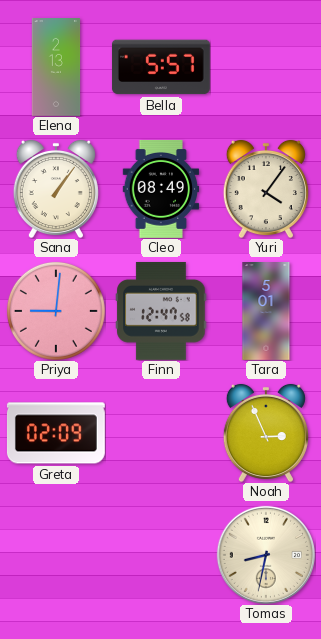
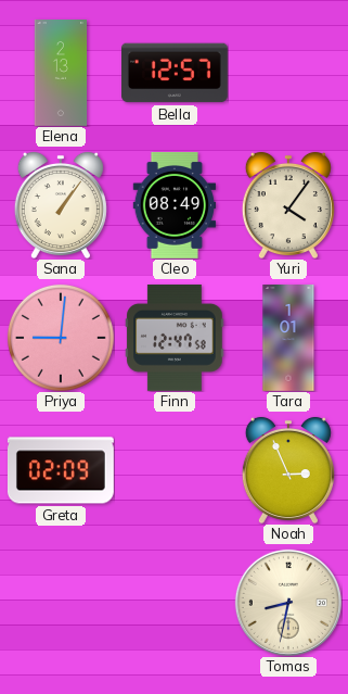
Bella: 5:57 -> 12:57
Tara: 5:01 -> 1:01
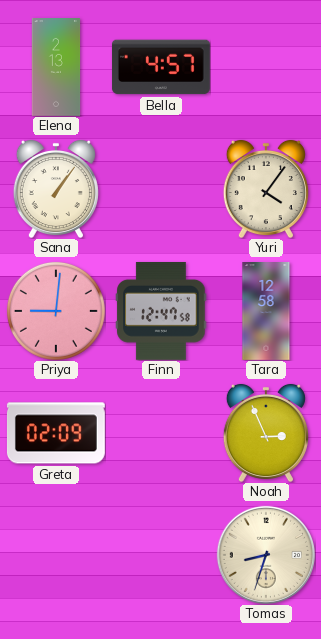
Bella: 12:57 -> 4:57
Cleo: 08:49 -> none
Tara: 1:01 -> 12:58
Tomas: 8:32 -> 8:33
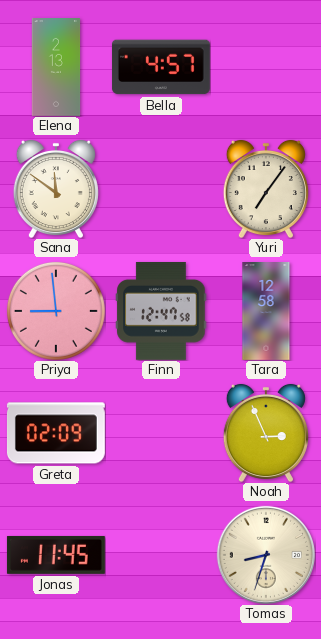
Sana: 1:06 -> 11:51
Yuri: 4:06 -> 7:06
Priya: 9:01 -> 8:59
Jonas: none -> 11:45
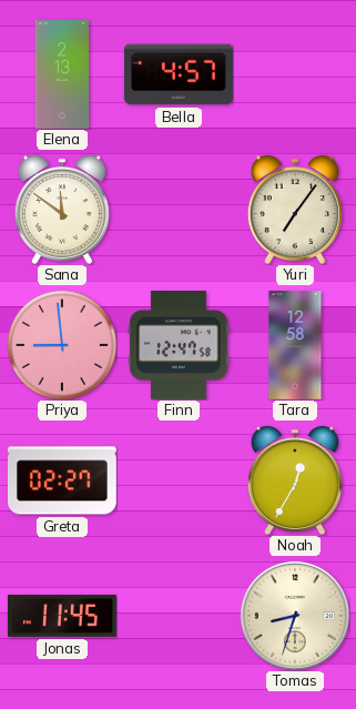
Greta: 02:09 -> 02:27
Noah: 2:56 -> 12:35
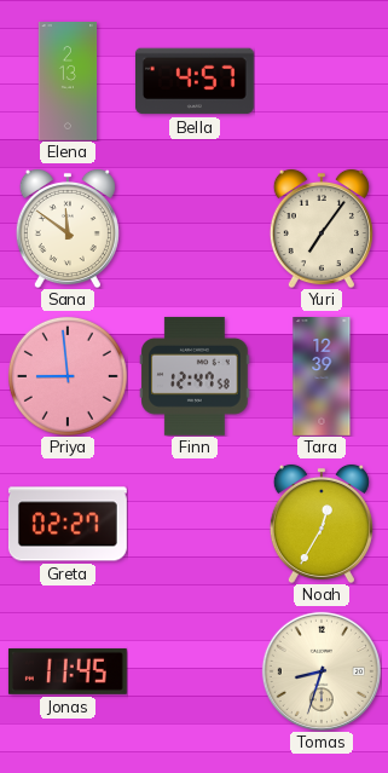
Tara: 12:58 -> 12:39
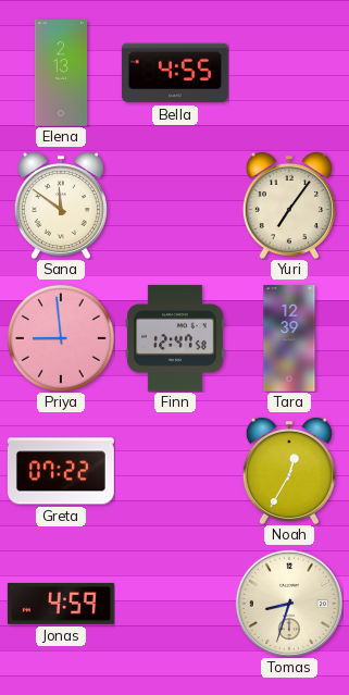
Bella: 4:57 -> 4:55
Greta: 02:27 -> 07:22
Jonas: 11:45 -> 4:59
